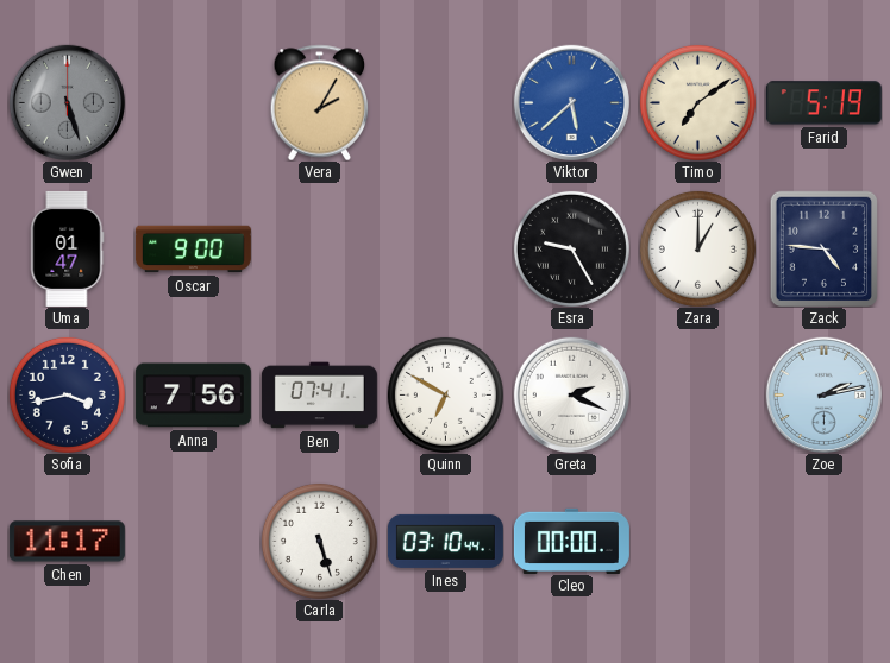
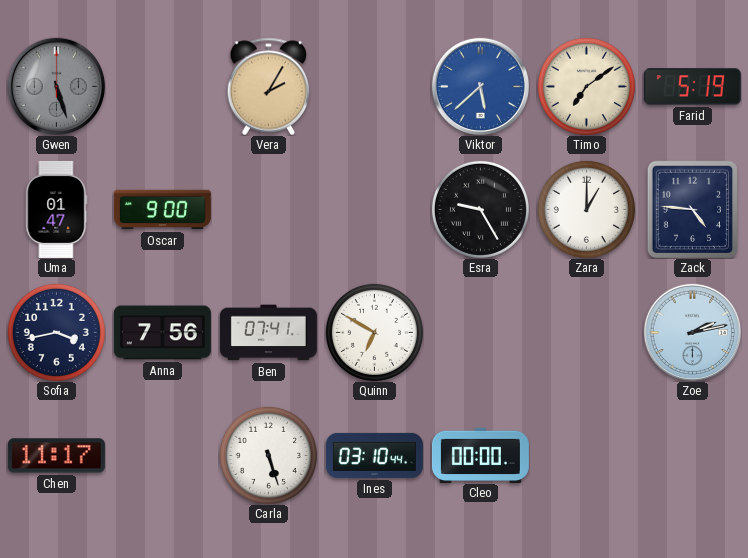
Greta: 2:19 -> none
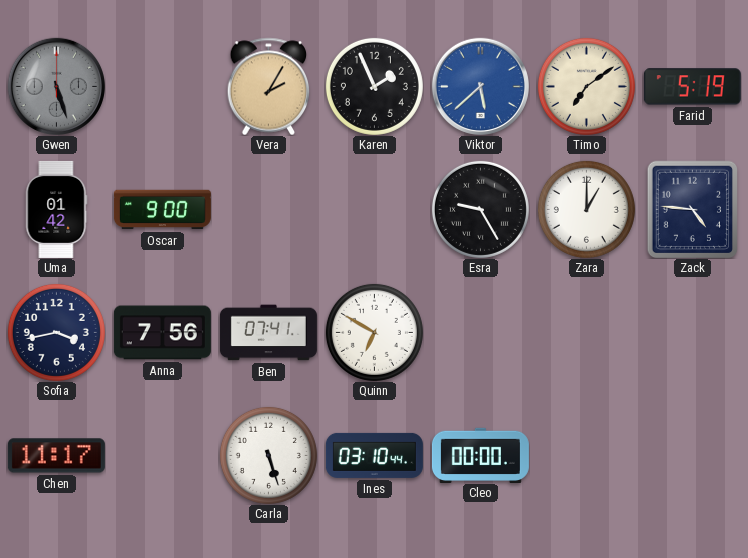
Karen: none -> 1:56
Uma: 01:47 -> 01:42
Zoe: 2:13 -> none
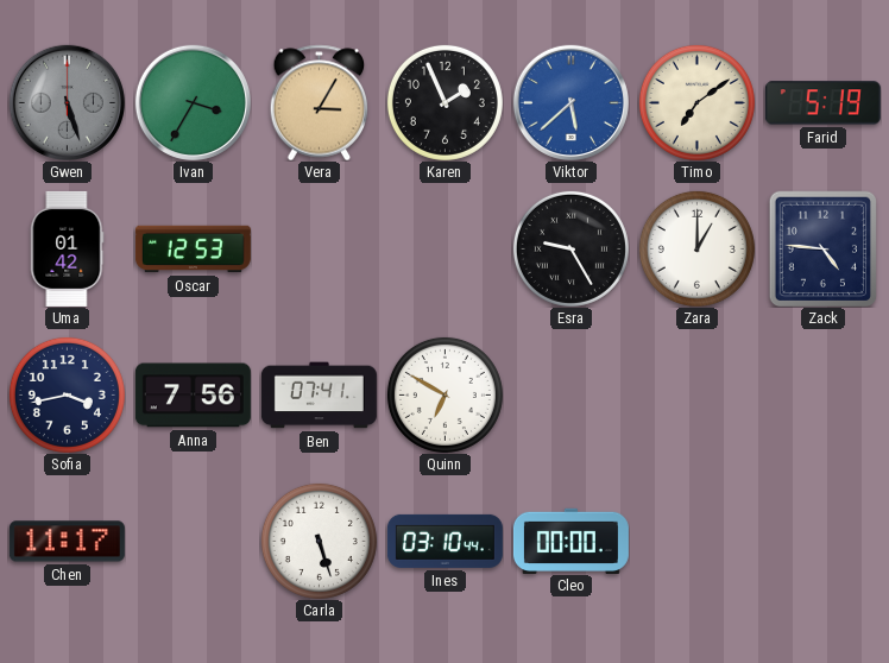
Ivan: none -> 3:35
Vera: 2:05 -> 3:05
Oscar: 9:00 -> 12:53
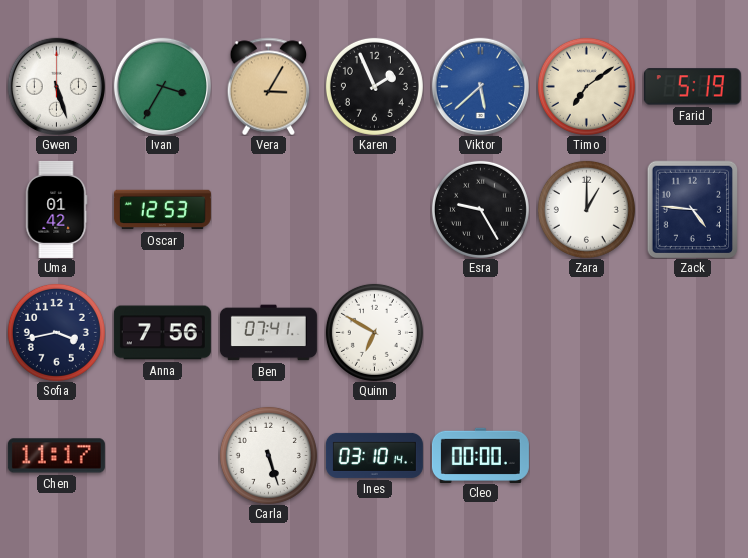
Gwen dial: grey -> white
Ines: 03:10:44 -> 03:10:14
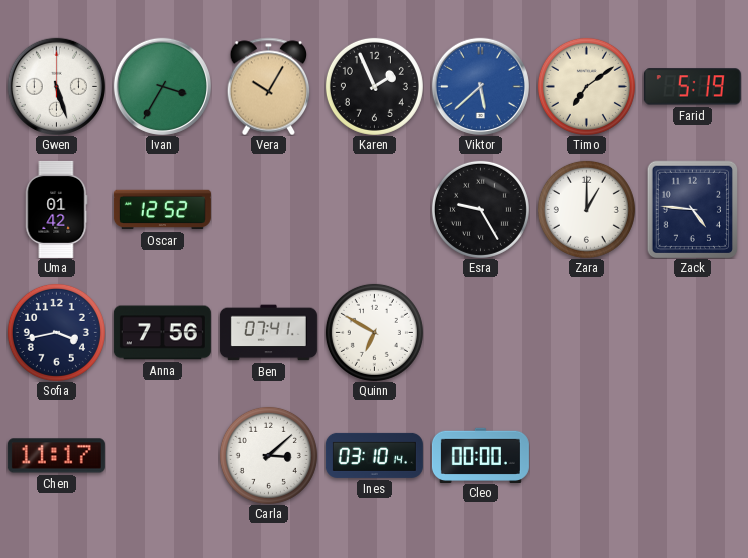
Vera: 3:05 -> 10:05
Oscar: 12:53 -> 12:52
Carla: 5:27 -> 3:08
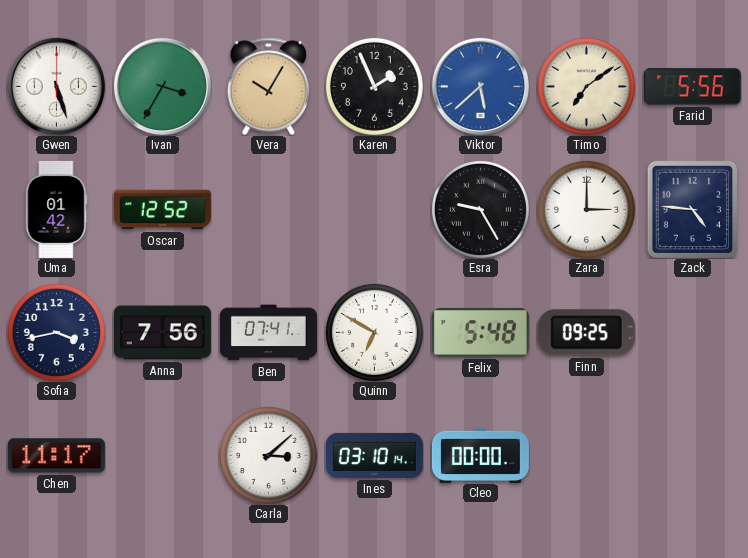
Farid: 5:19 -> 5:56
Zara: 1:00 -> 3:00
Felix: none -> 5:48
Finn: none -> 09:25
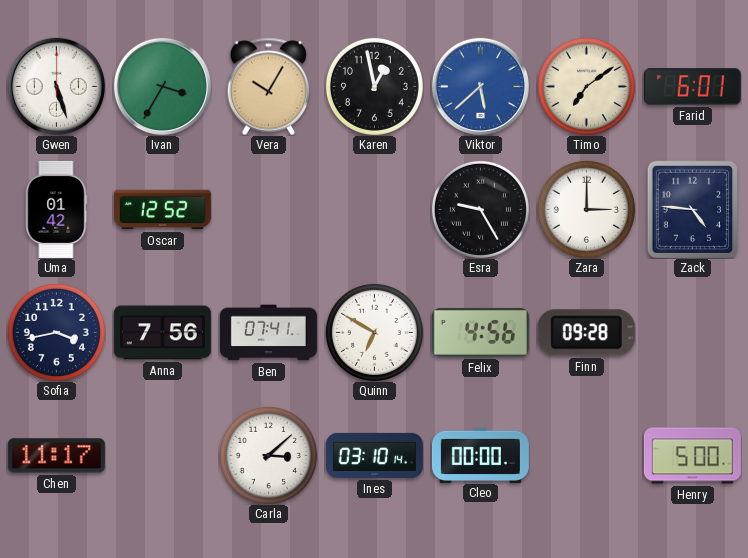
Karen: 1:56 -> 12:58
Farid: 5:56 -> 6:01
Felix: 5:48 -> 4:56
Finn: 09:25 -> 09:28
Henry: none -> 5:00
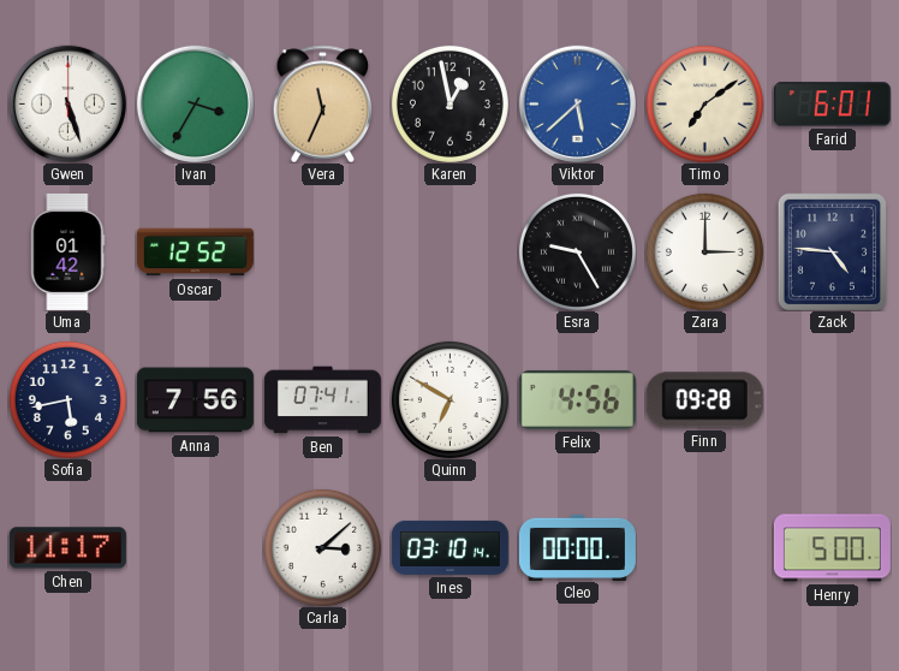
Vera: 10:05 -> 11:34
Sofia: 3:43 -> 5:43
